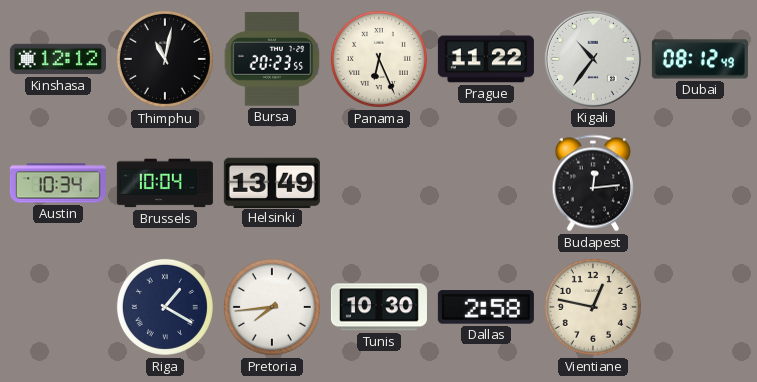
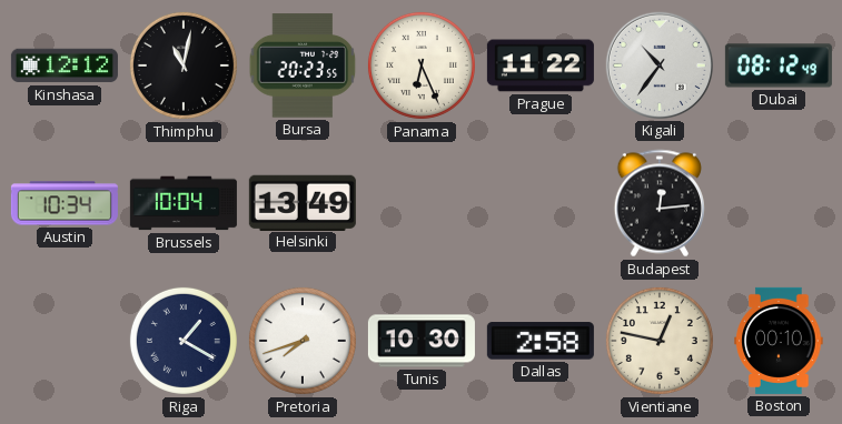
Pretoria: 7:44 -> 7:42
Boston: none -> 00:10
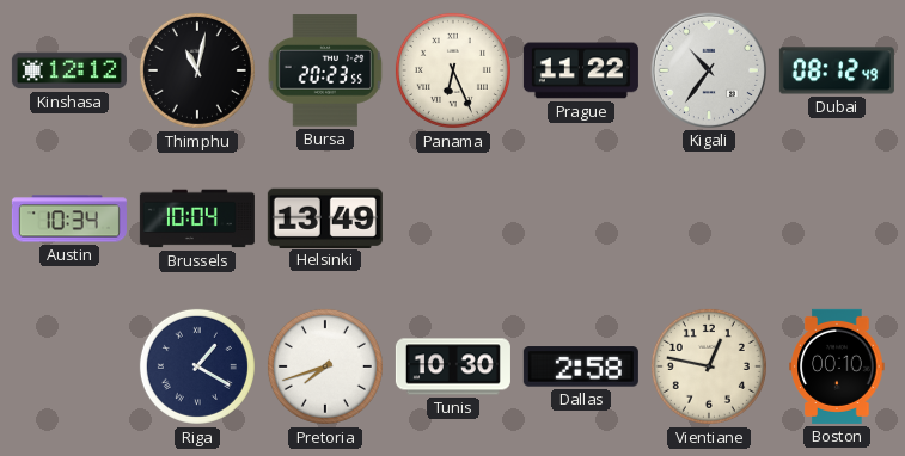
Budapest: 12:14 -> none
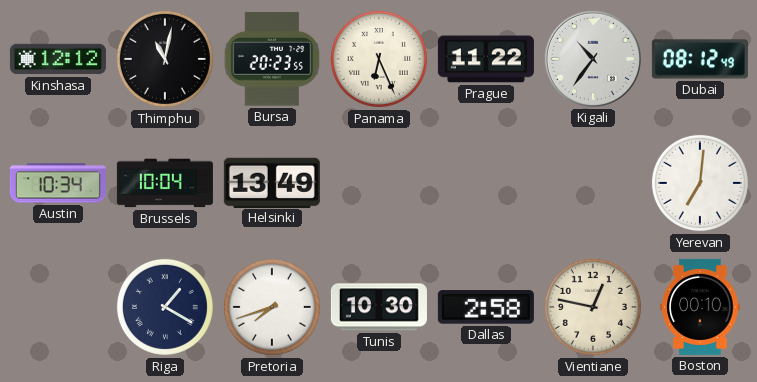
Yerevan: none -> 7:01
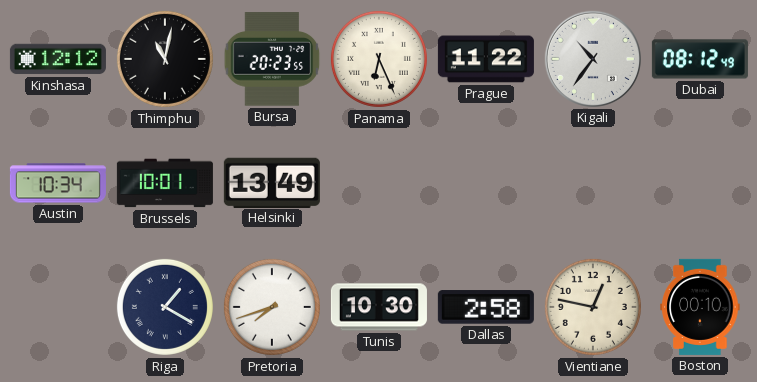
Brussels: 10:04 -> 10:01
Yerevan: 7:01 -> none
